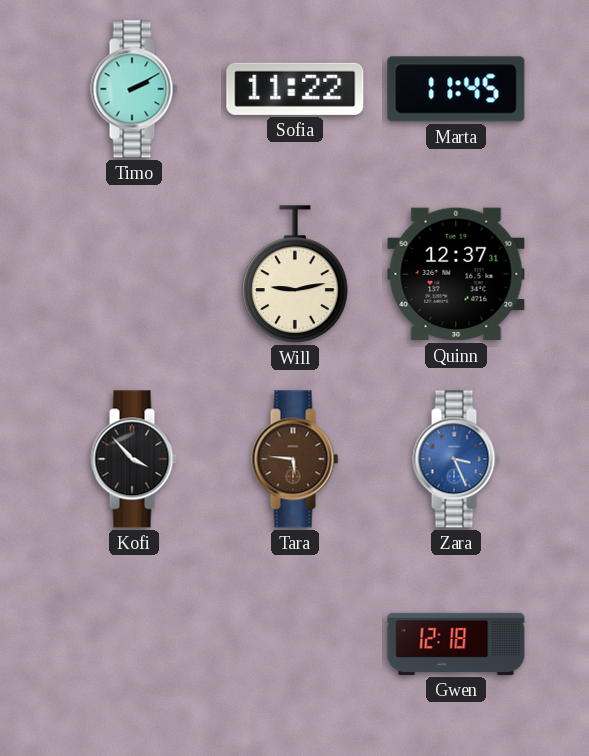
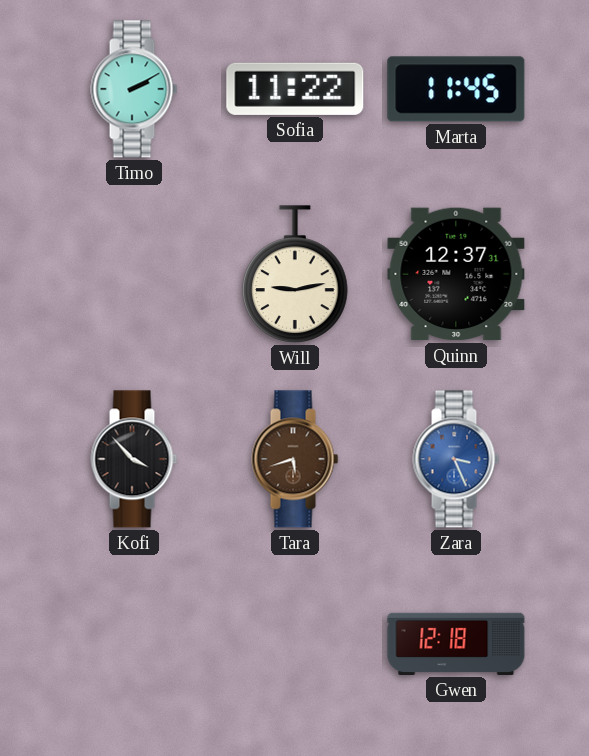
Tara: 5:46 -> 5:42
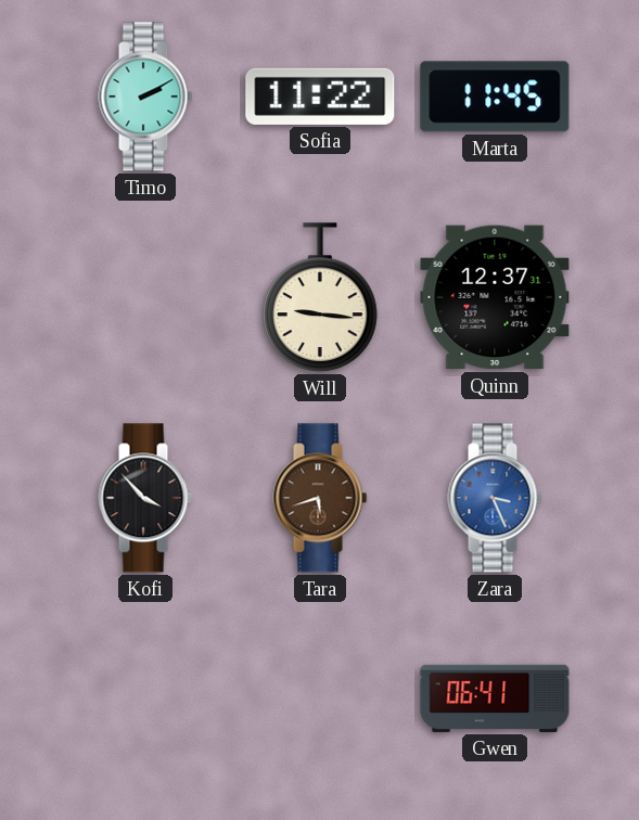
Will: 9:13 -> 9:16
Gwen: 12:18 -> 06:41
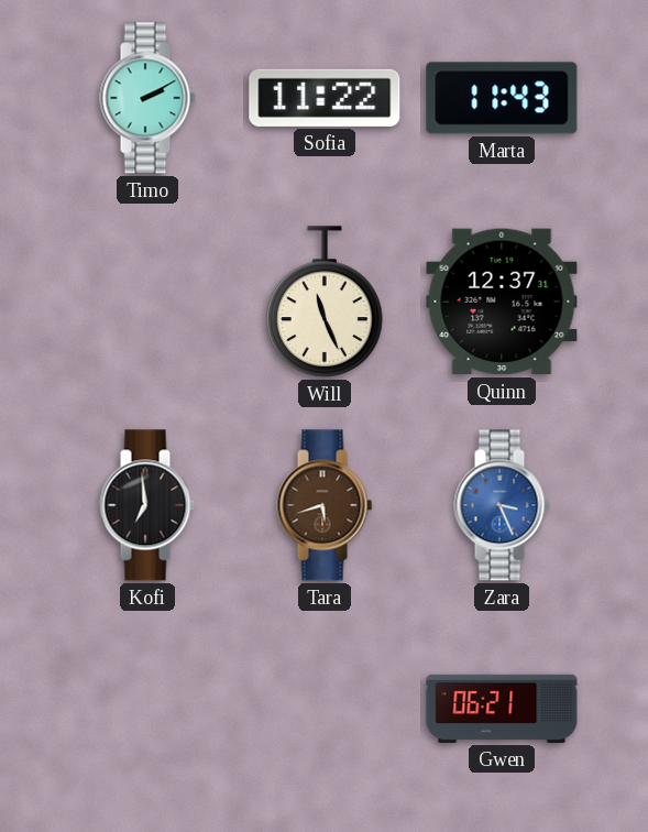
Marta: 11:45 -> 11:43
Will: 9:16 -> 11:26
Kofi: 3:53 -> 6:59
Gwen: 06:41 -> 06:21
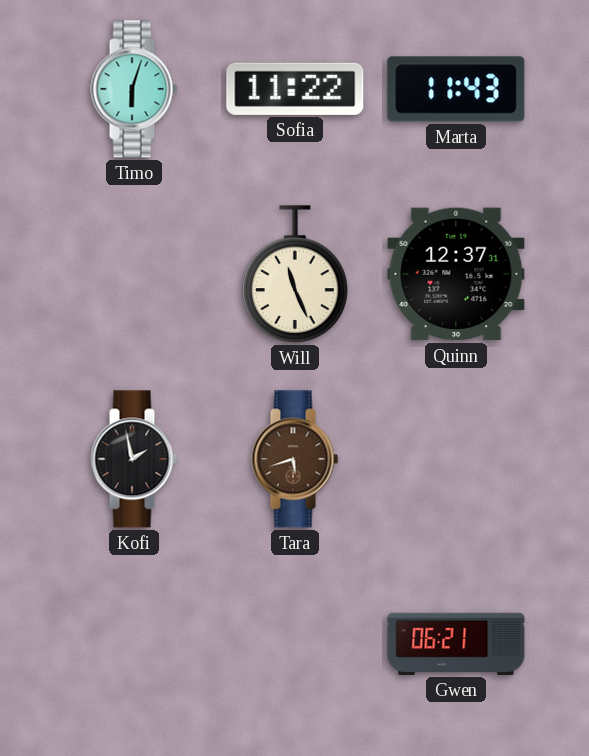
Timo: 2:10 -> 6:03
Kofi: 6:59 -> 1:58
Zara: 3:26 -> none
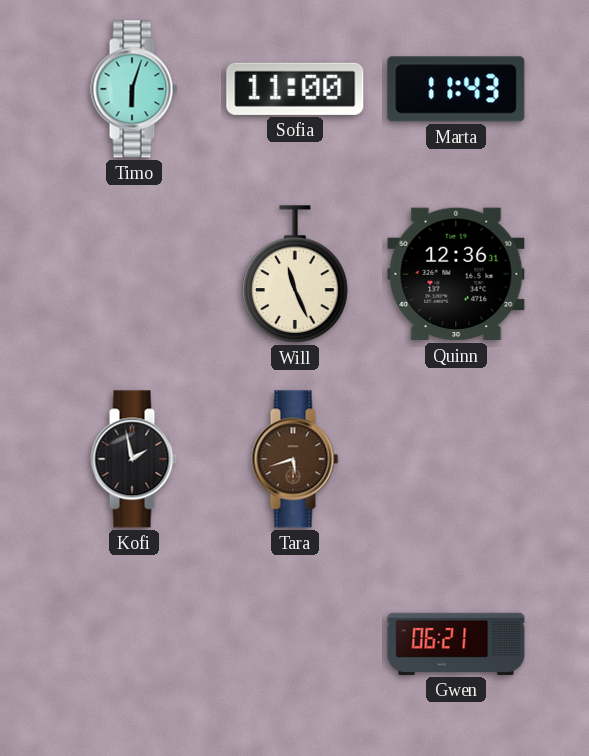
Sofia: 11:22 -> 11:00
Quinn: 12:37 -> 12:36
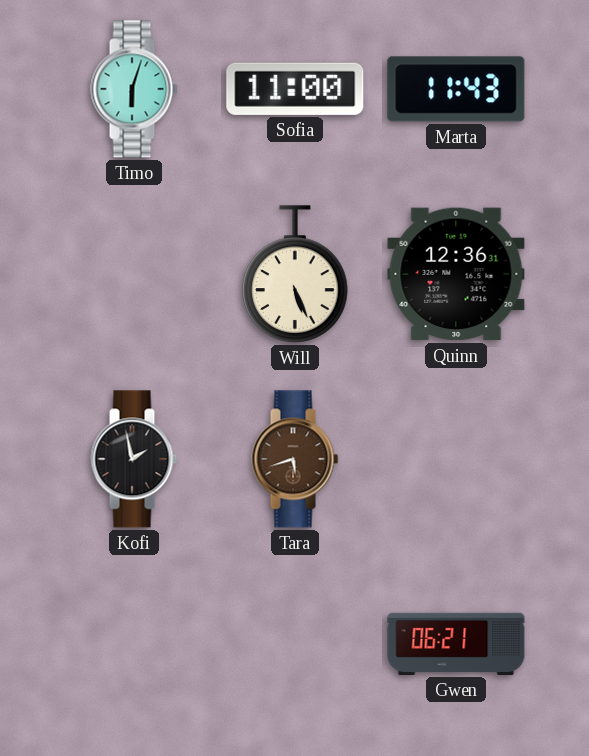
Will: 11:26 -> 5:26
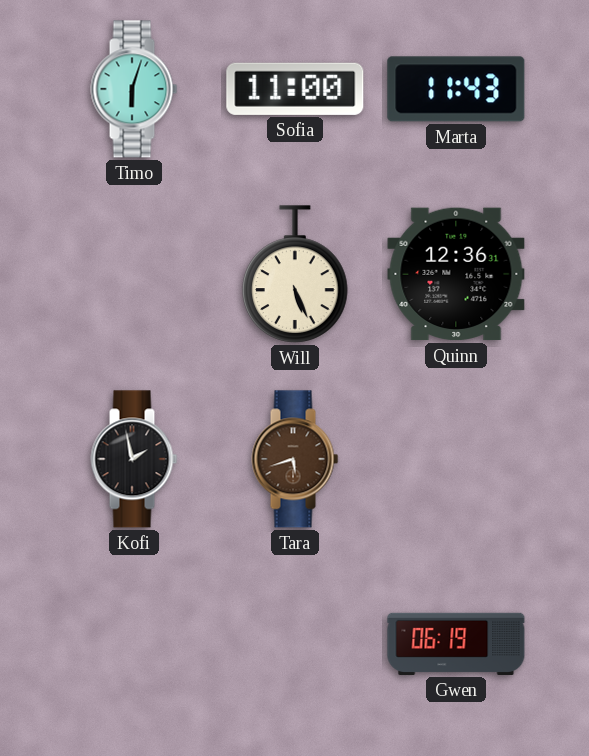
Gwen: 06:21 -> 06:19
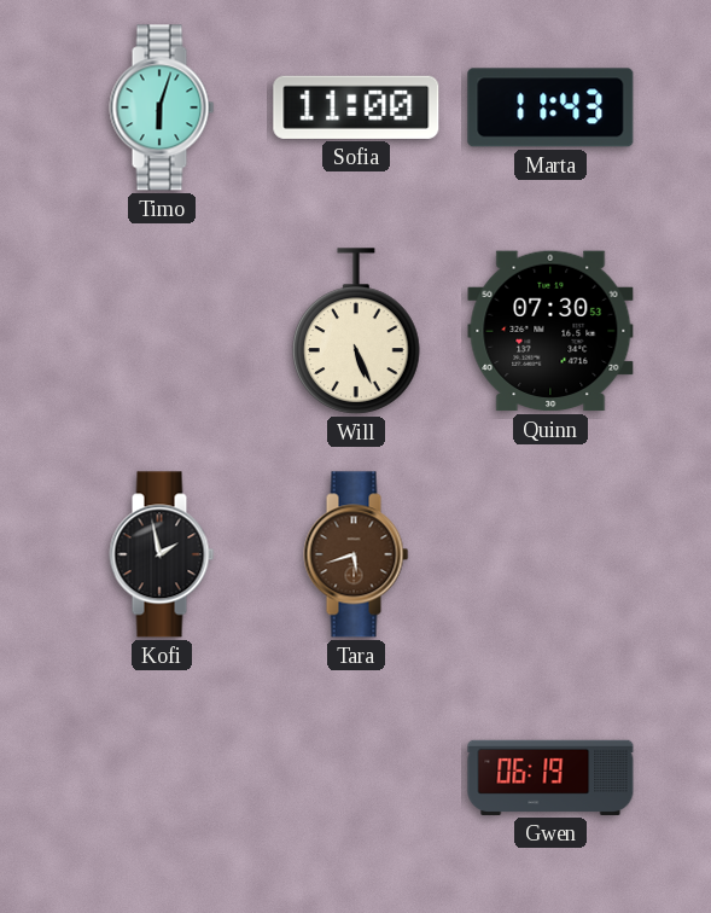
Quinn: 12:36 -> 07:30
